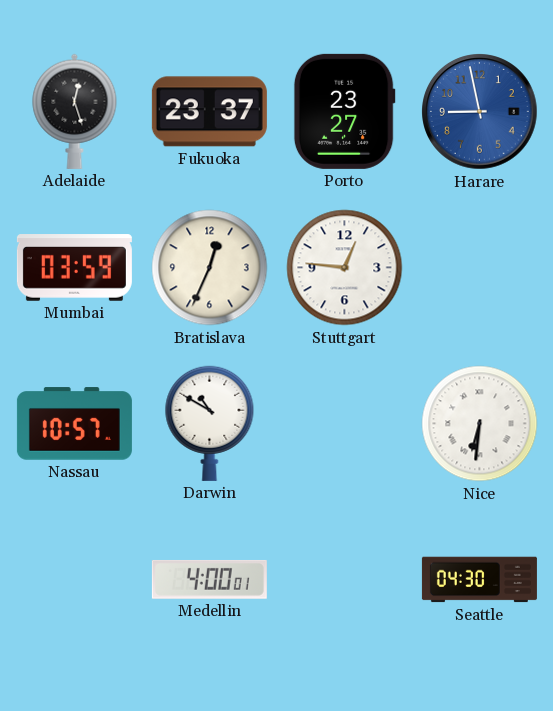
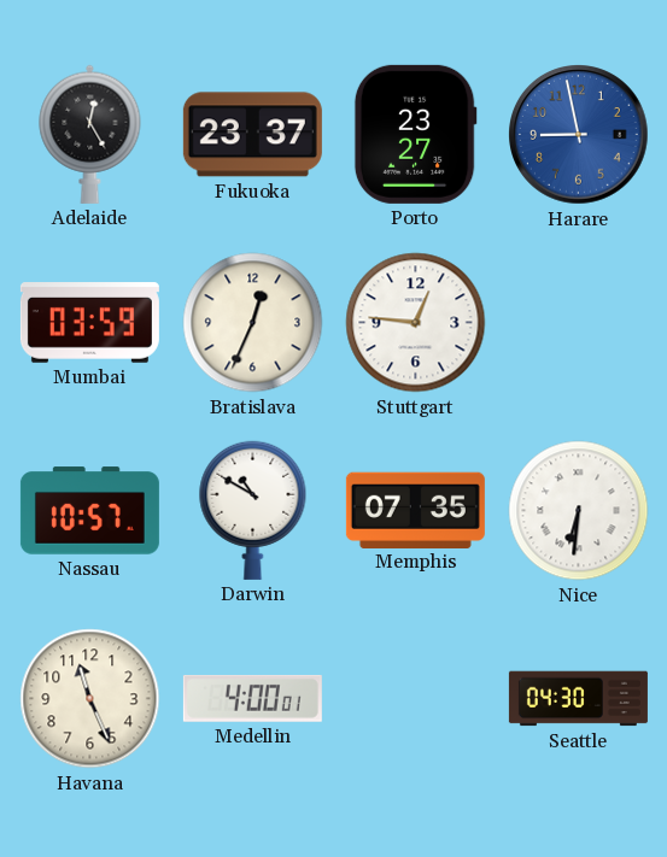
Adelaide: 12:27 -> 12:25
Memphis: none -> 07:35
Havana: none -> 11:26
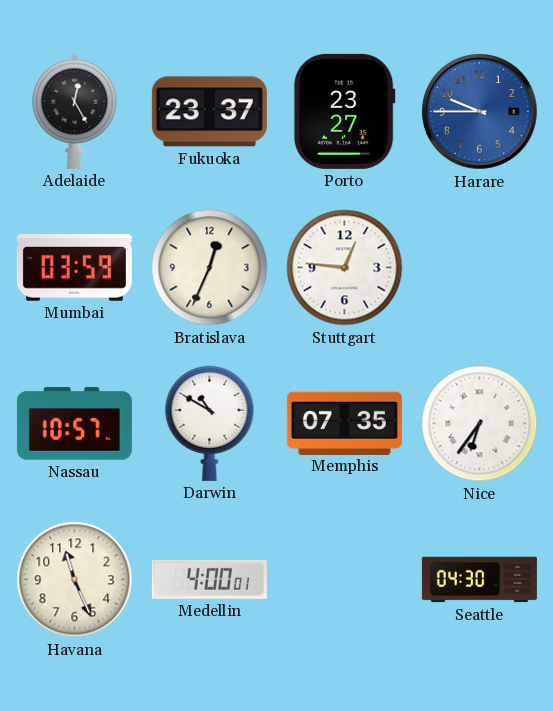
Harare: 8:58 -> 9:45
Nice: 6:31 -> 6:36
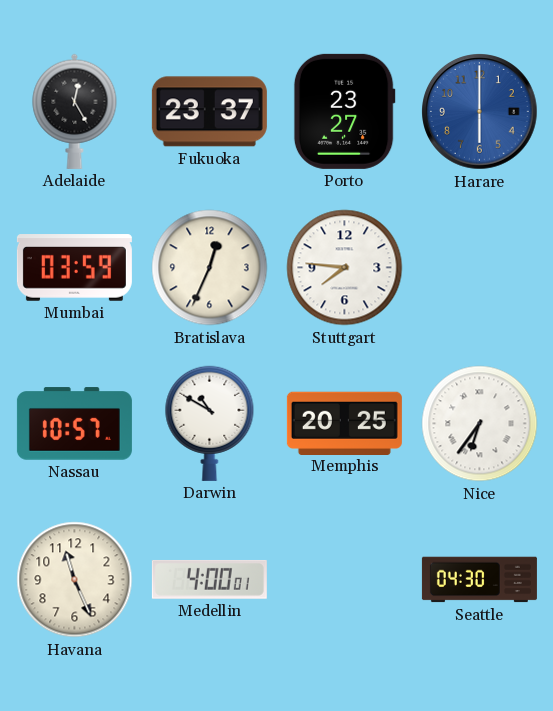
Harare: 9:45 -> 6:00
Stuttgart: 12:46 -> 7:46
Memphis: 07:35 -> 20:25
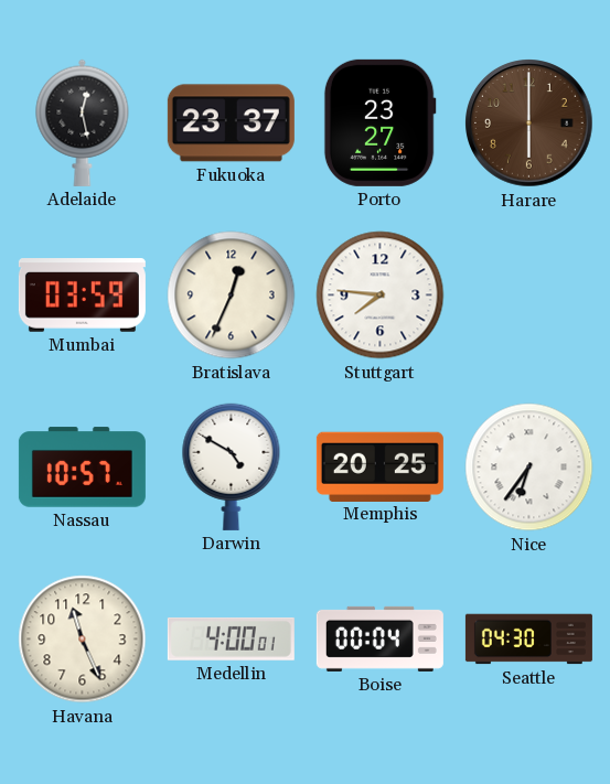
Adelaide: 12:25 -> 12:28
Harare dial: blue -> brown
Darwin: 10:50 -> 4:50
Boise: none -> 00:04
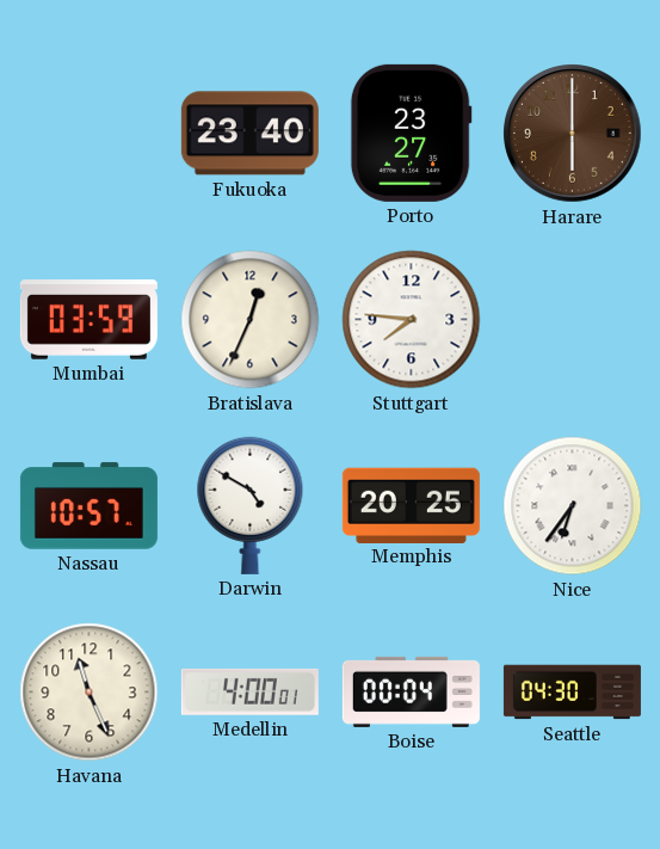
Adelaide: 12:28 -> none
Fukuoka: 23:37 -> 23:40
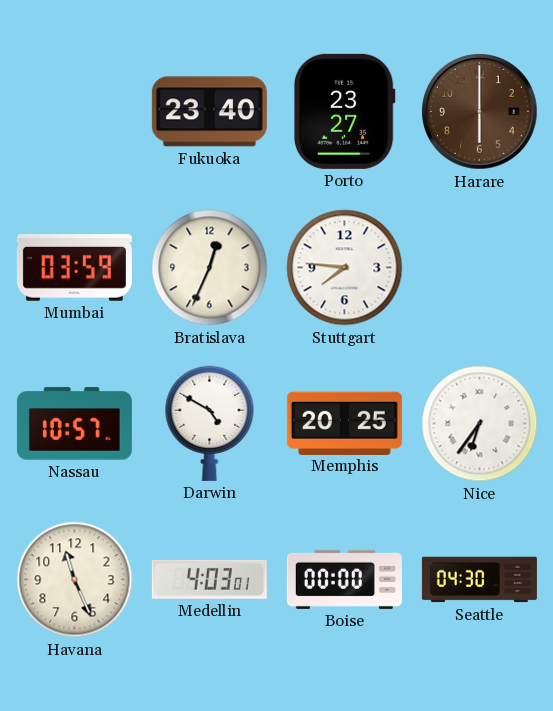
Medellin: 4:00 -> 4:03
Boise: 00:04 -> 00:00
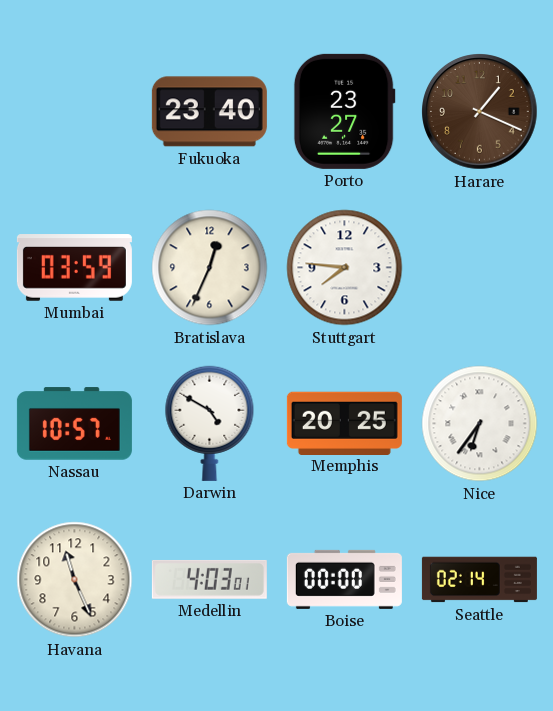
Harare: 6:00 -> 1:19
Seattle: 04:30 -> 02:14
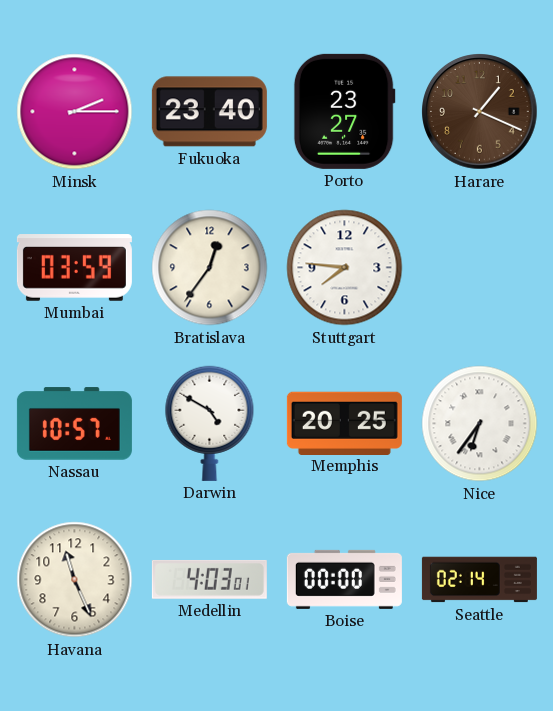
Minsk: none -> 2:15
Bratislava: 12:34 -> 12:36
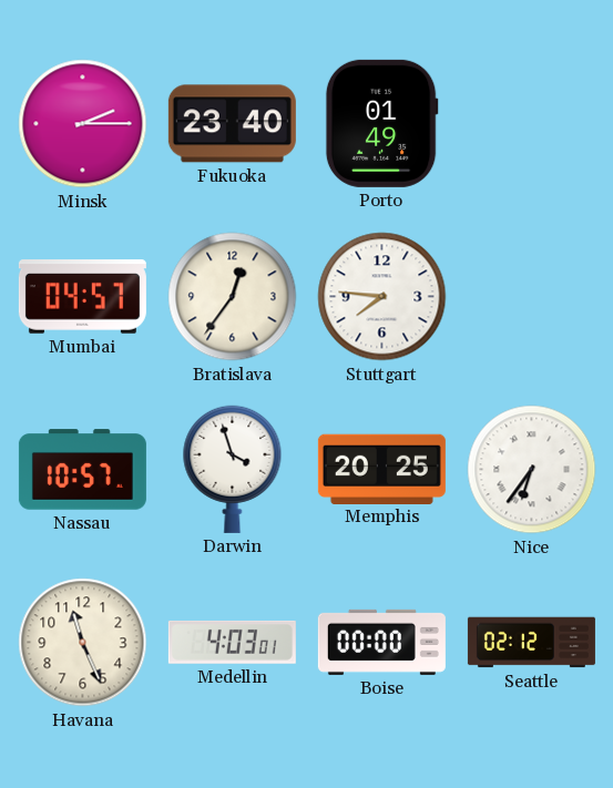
Porto: 23:27 -> 01:49
Harare: 1:19 -> none
Mumbai: 03:59 -> 04:57
Darwin: 4:50 -> 3:57
Seattle: 02:14 -> 02:12
